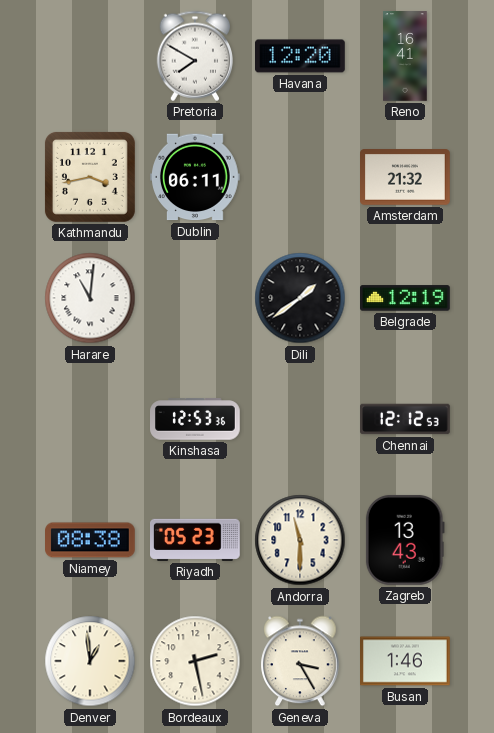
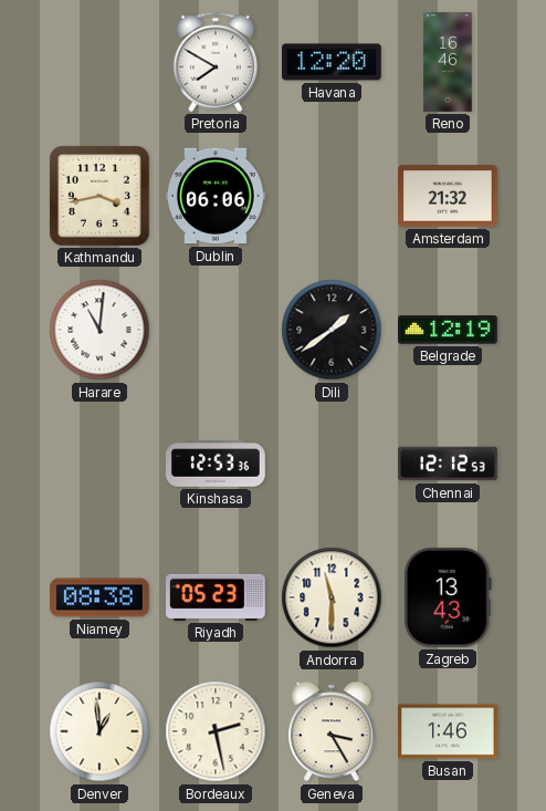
Reno: 16:41 -> 16:46
Dublin: 06:11 -> 06:06
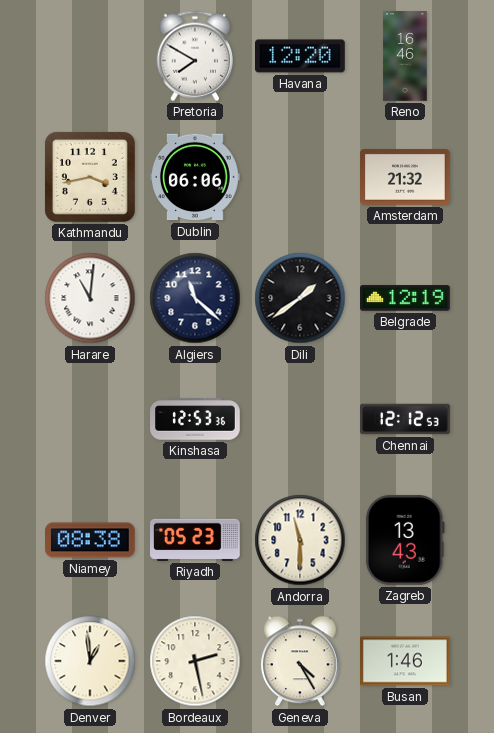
Algiers: none -> 11:22
Geneva: 3:25 -> 4:25
